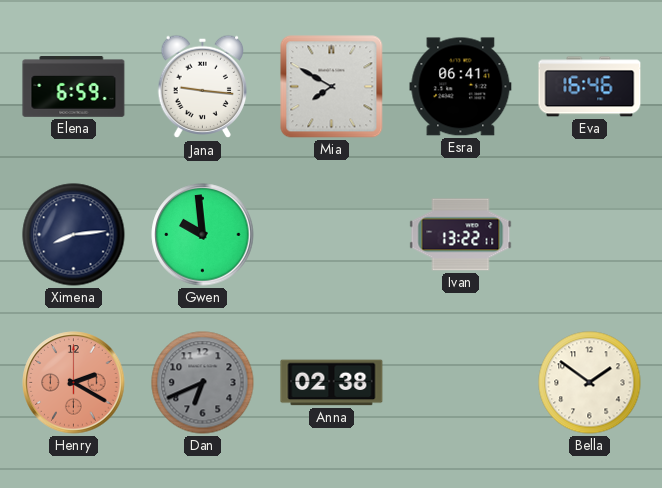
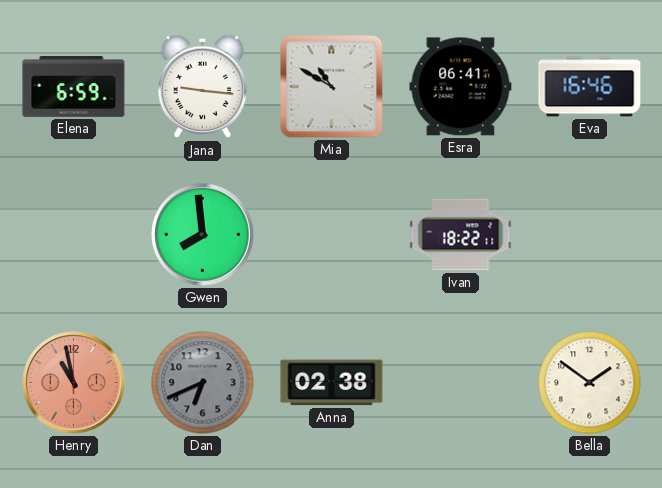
Mia: 7:50 -> 10:50
Ximena: 8:14 -> none
Gwen: 9:59 -> 7:59
Ivan: 13:22 -> 18:22
Henry: 2:20 -> 10:58
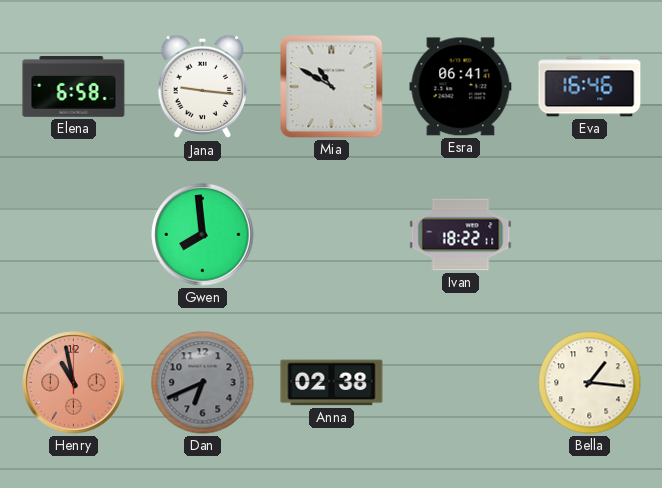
Elena: 6:59 -> 6:58
Bella: 1:51 -> 1:16
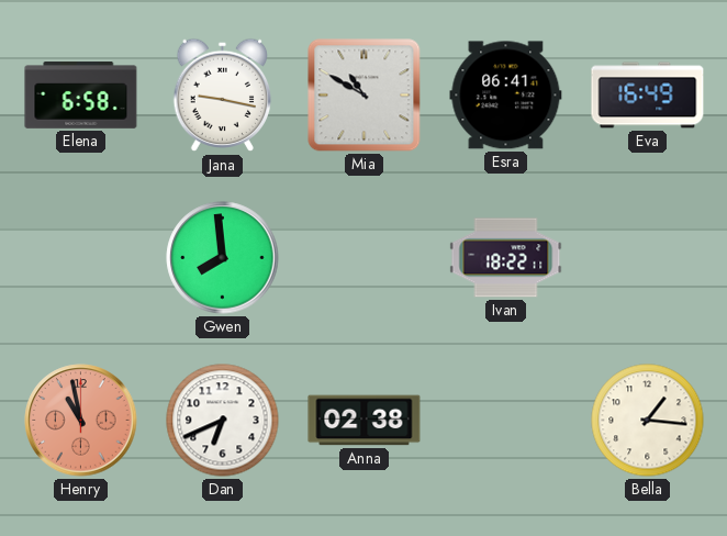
Jana: 9:16 -> 9:17
Eva: 16:46 -> 16:49
Dan dial: grey -> white
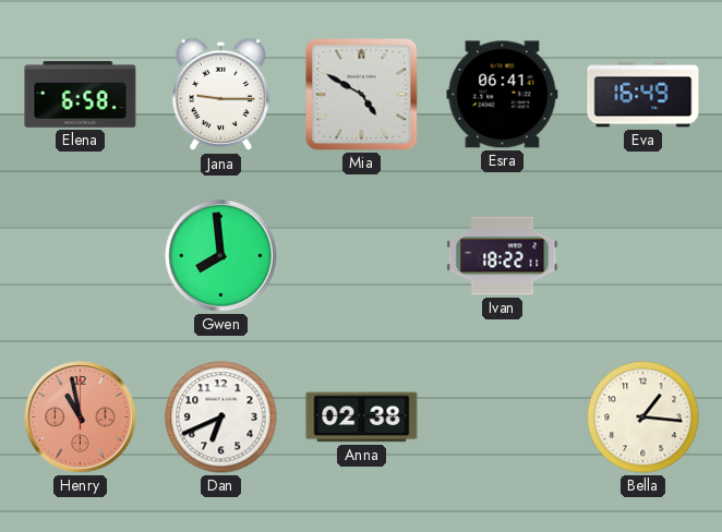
Jana: 9:17 -> 9:15
Mia: 10:50 -> 4:50
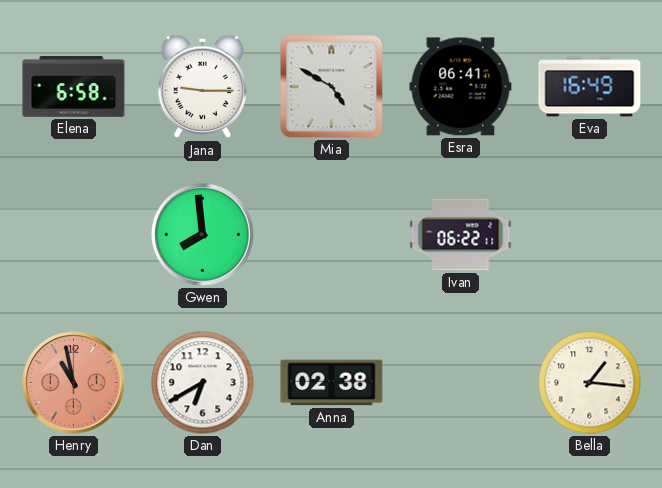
Ivan: 18:22 -> 06:22
Dan: 6:41 -> 6:40
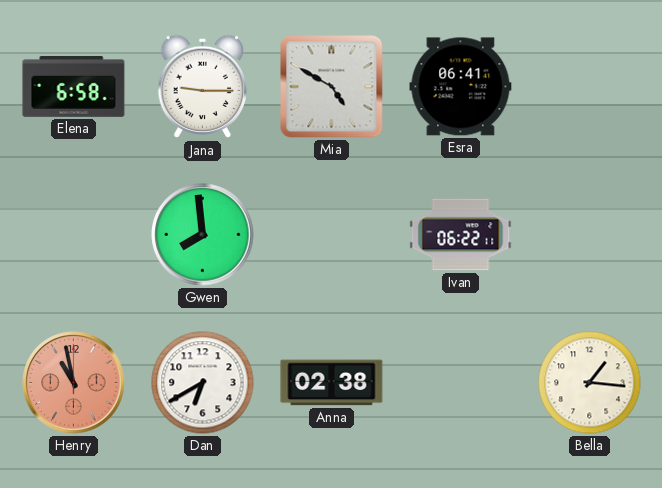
Eva: 16:49 -> none
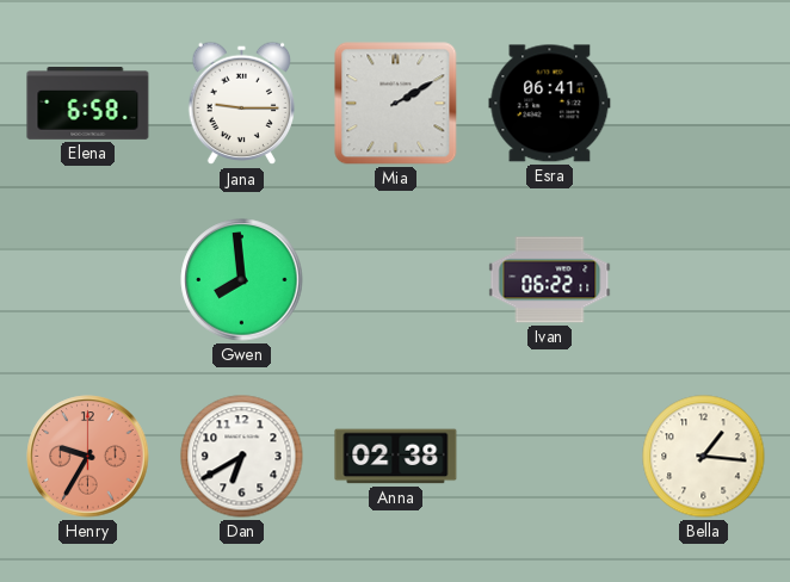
Mia: 4:50 -> 2:10
Henry: 10:58 -> 9:35
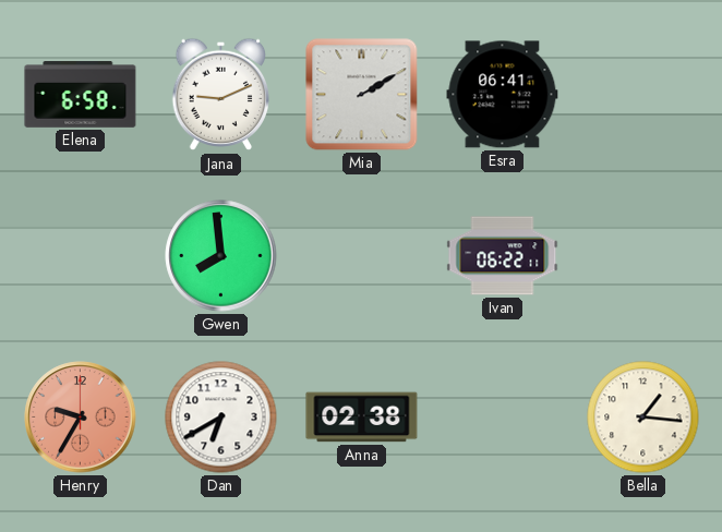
Jana: 9:15 -> 9:11
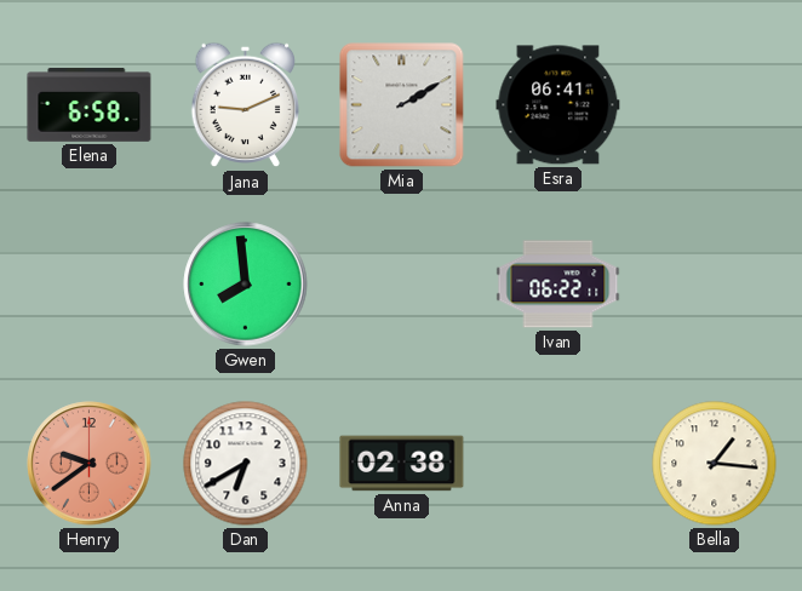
Henry: 9:35 -> 9:39
